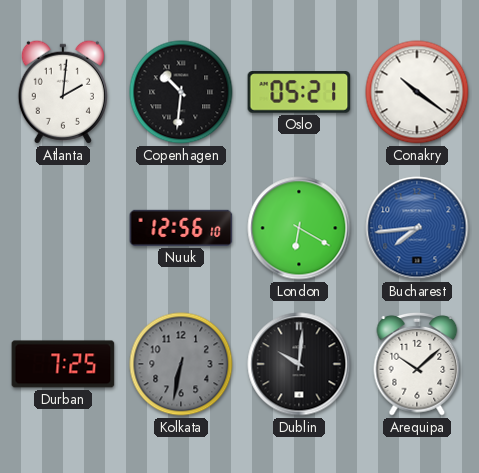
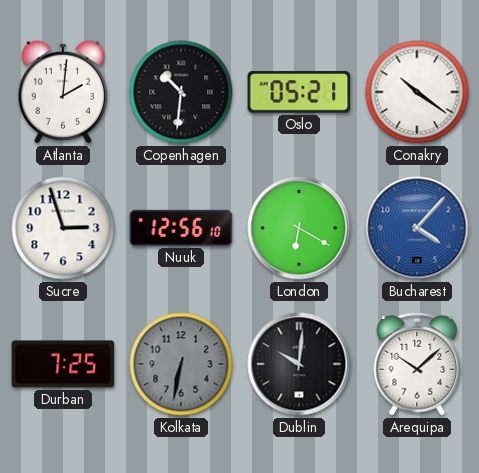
Sucre: none -> 2:57
Bucharest: 7:44 -> 4:07
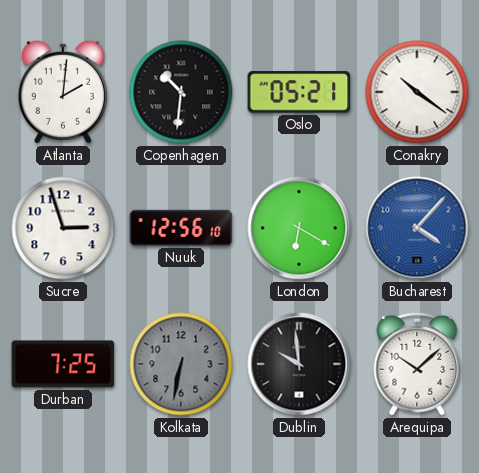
Dublin: 10:01 -> 9:59
